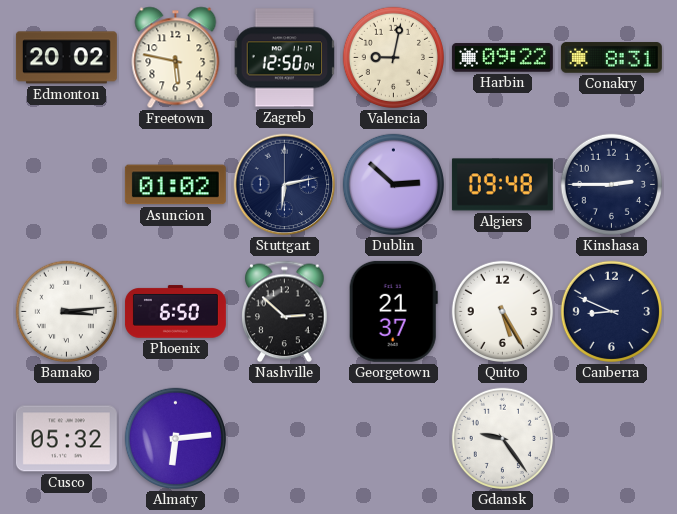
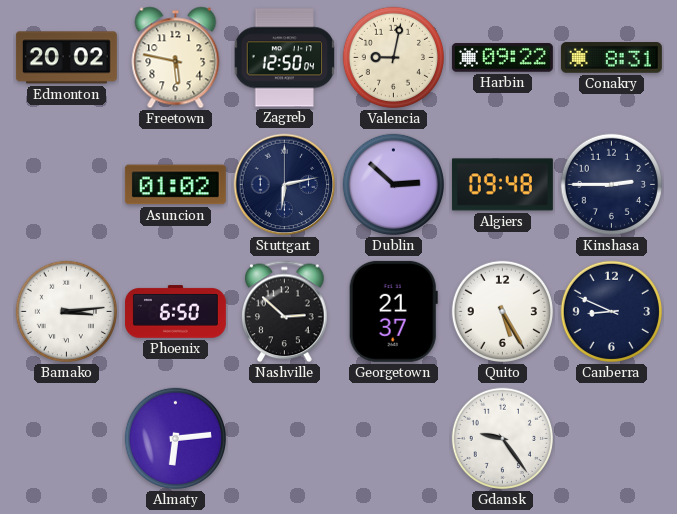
Cusco: 05:32 -> none
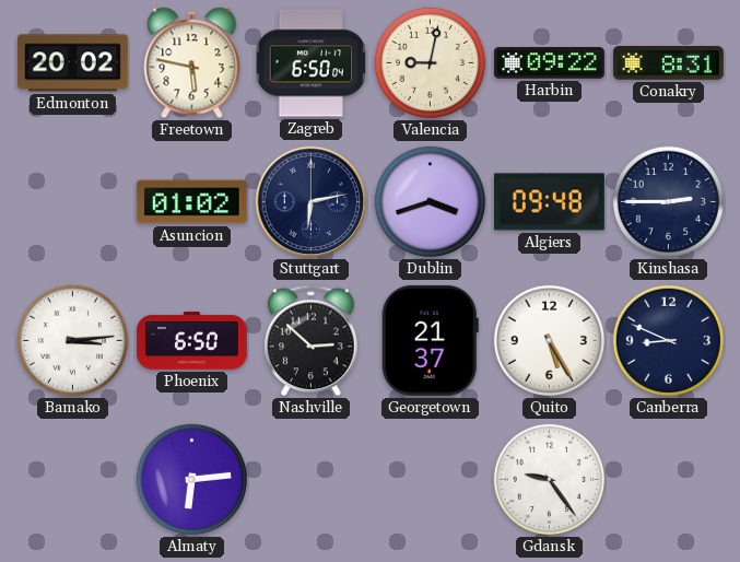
Zagreb: 12:50 -> 6:50
Dublin: 2:52 -> 3:42
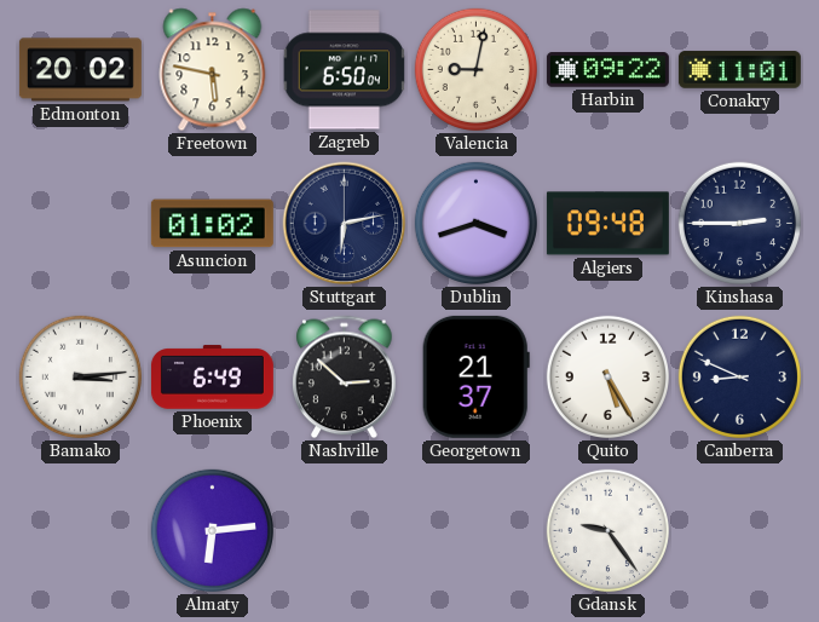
Conakry: 8:31 -> 11:01
Phoenix: 6:50 -> 6:49
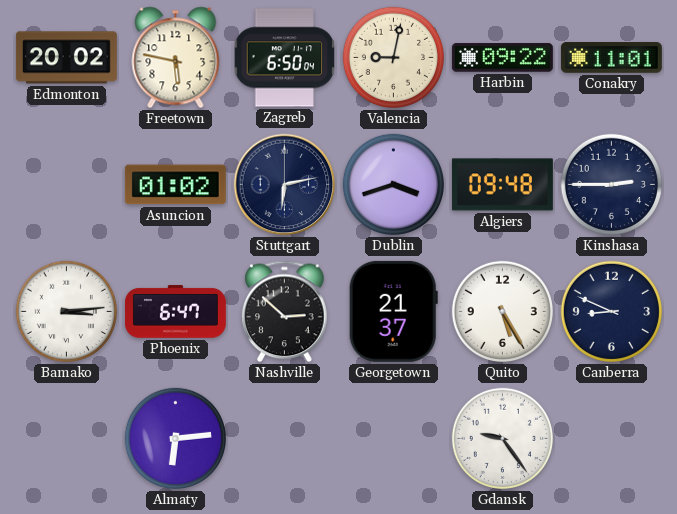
Phoenix: 6:49 -> 6:47
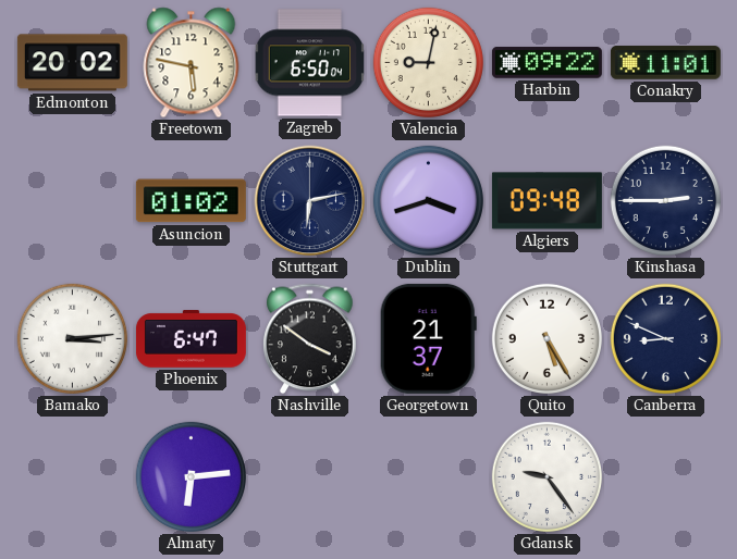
Nashville: 2:52 -> 3:51
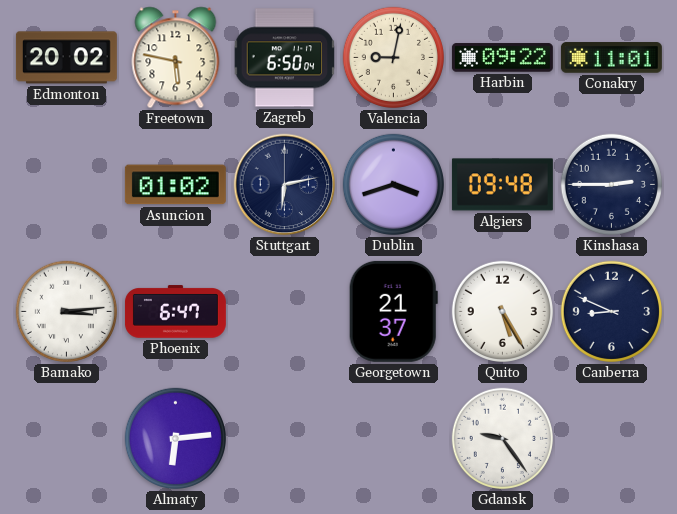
Nashville: 3:51 -> none
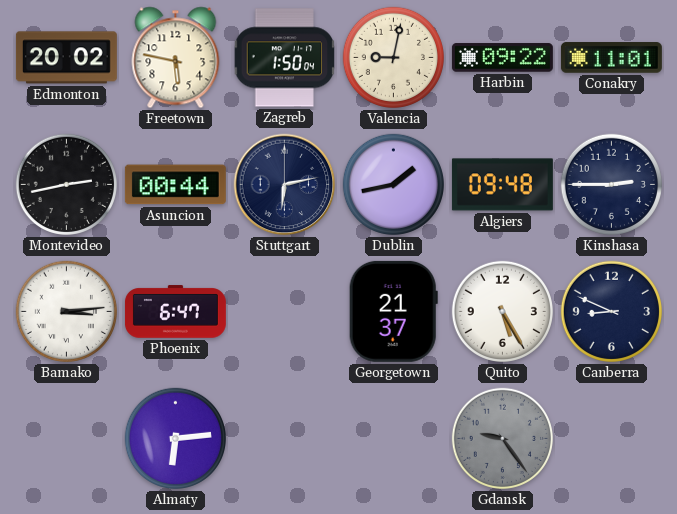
Zagreb: 6:50 -> 1:50
Montevideo: none -> 2:43
Asuncion: 01:02 -> 00:44
Dublin: 3:42 -> 1:43
Gdansk dial: white -> grey
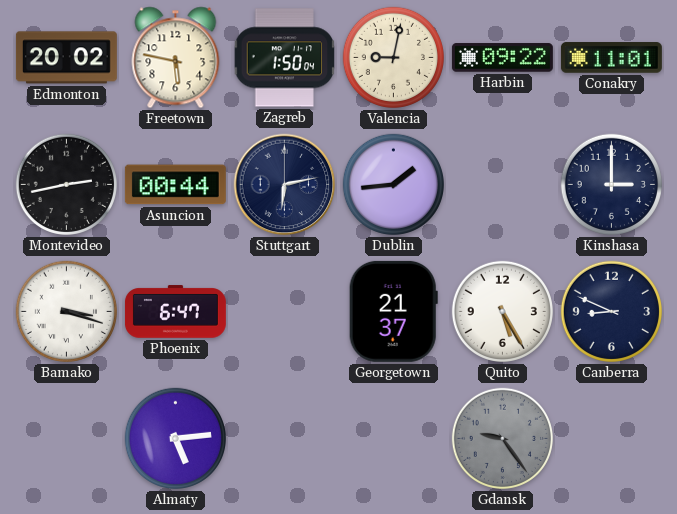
Dublin: 1:43 -> 1:44
Algiers: 09:48 -> none
Kinshasa: 2:45 -> 3:00
Bamako: 3:14 -> 3:18
Almaty: 6:14 -> 5:14
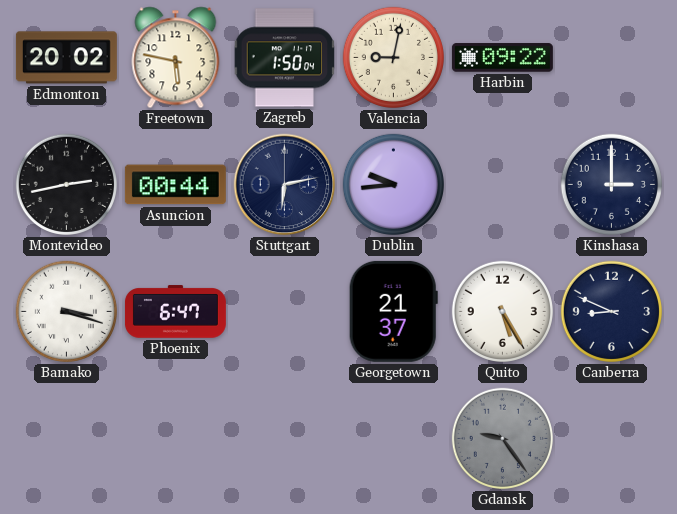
Conakry: 11:01 -> none
Dublin: 1:44 -> 9:44
Almaty: 5:14 -> none
